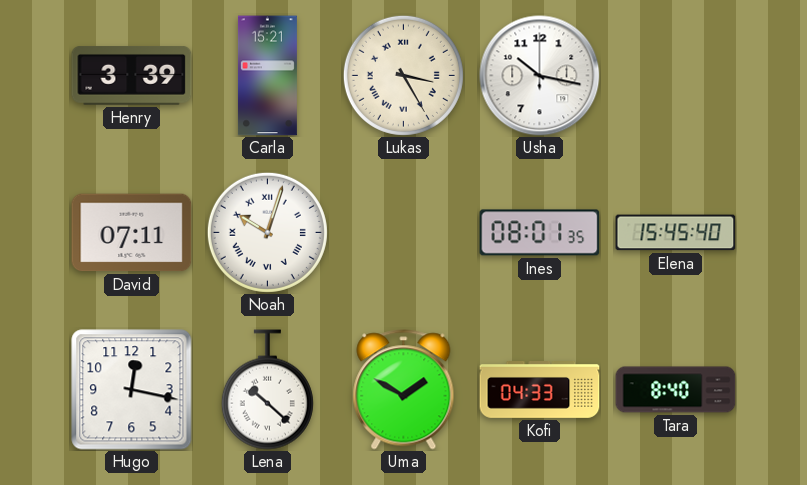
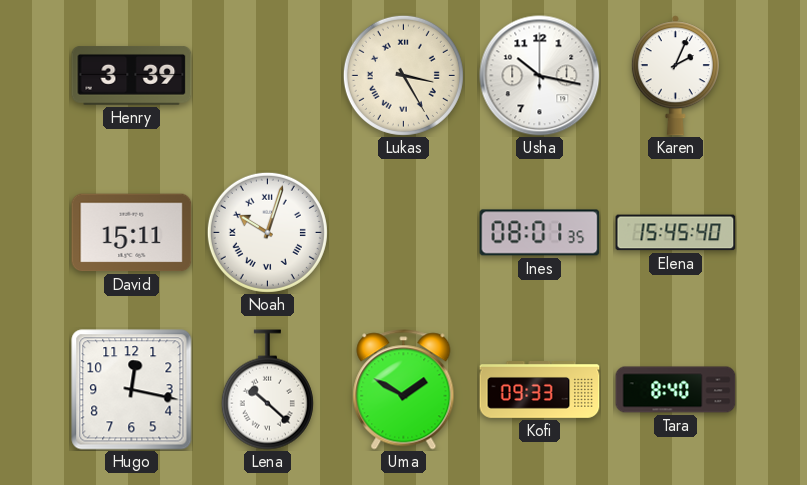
Carla: 15:21 -> none
Karen: none -> 2:04
David: 07:11 -> 15:11
Kofi: 04:33 -> 09:33
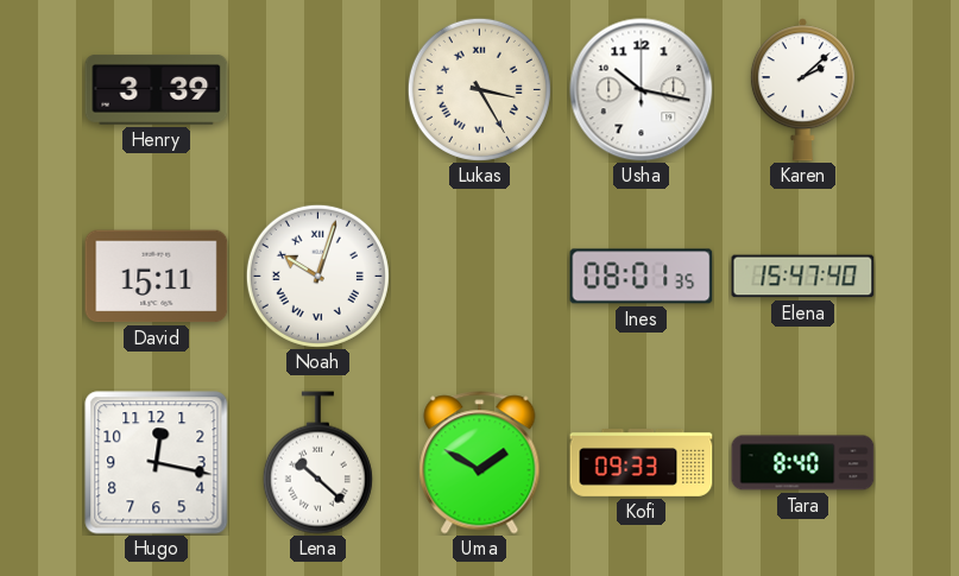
Karen: 2:04 -> 2:08
Elena: 15:45 -> 15:47
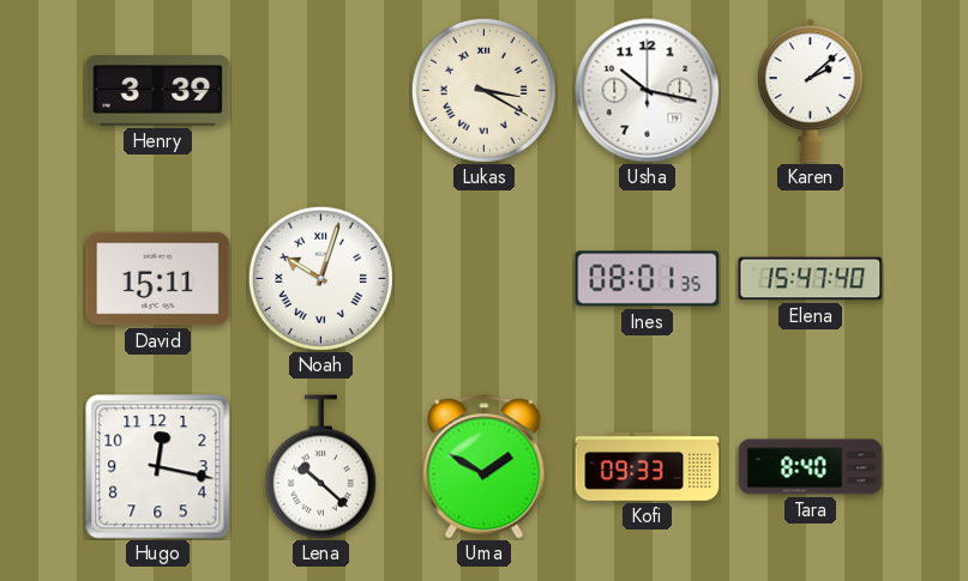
Lukas: 3:25 -> 3:20
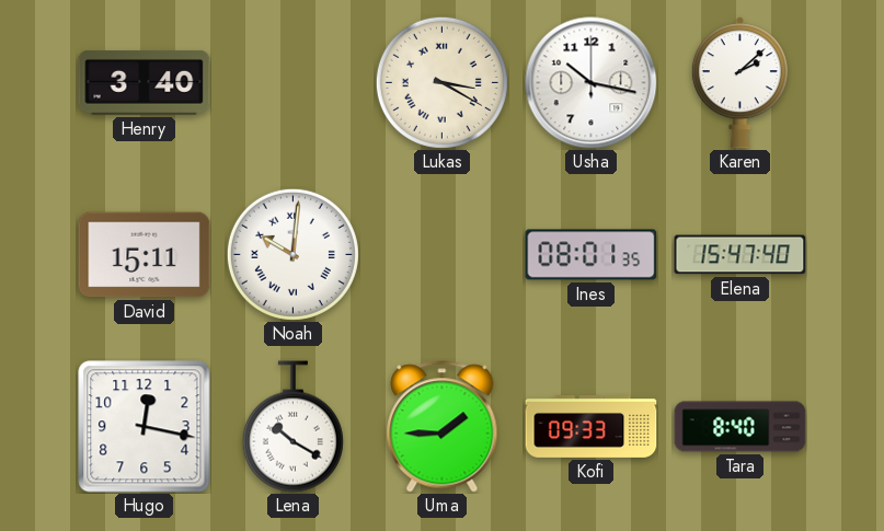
Henry: 3:39 -> 3:40
Noah: 10:03 -> 10:01
Lena: 10:22 -> 10:20
Uma: 1:50 -> 1:45
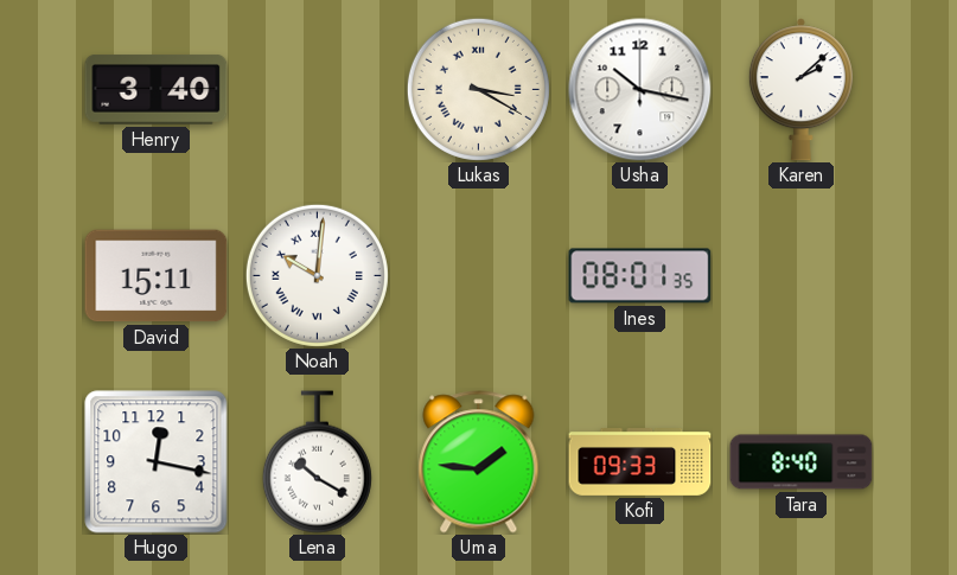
Elena: 15:47 -> none
Uma: 1:45 -> 1:46
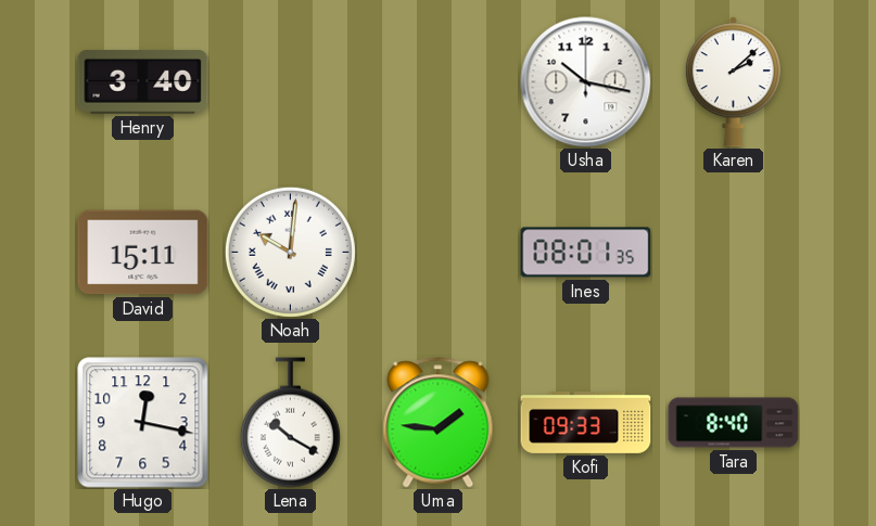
Lukas: 3:20 -> none
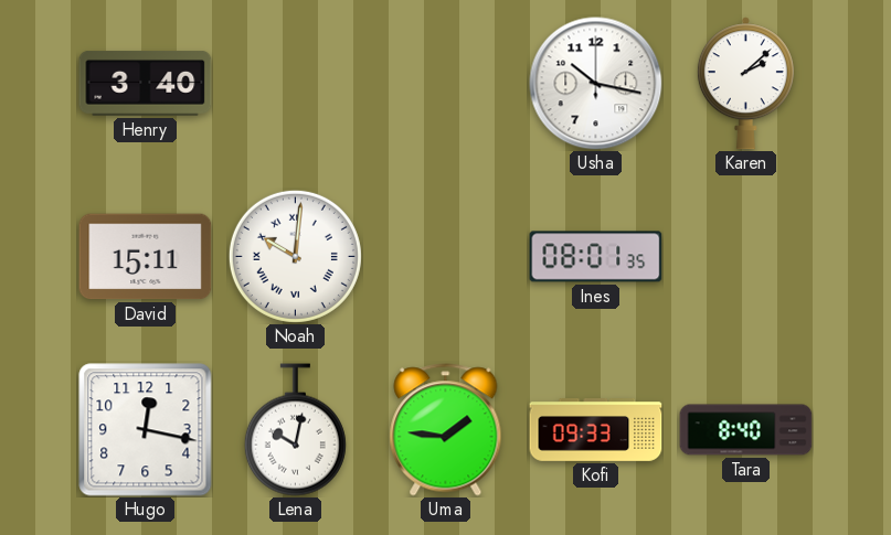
Lena: 10:20 -> 10:02
